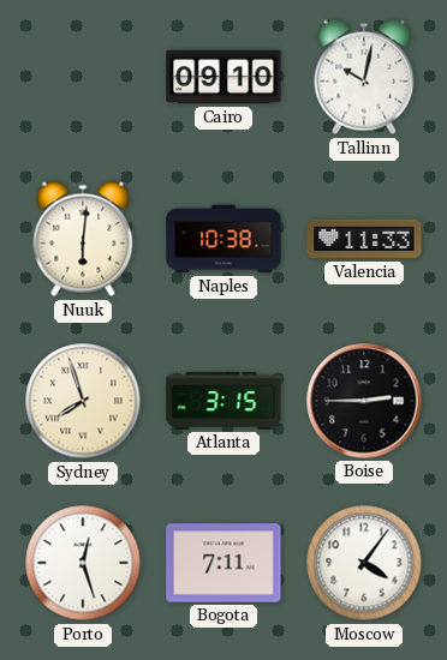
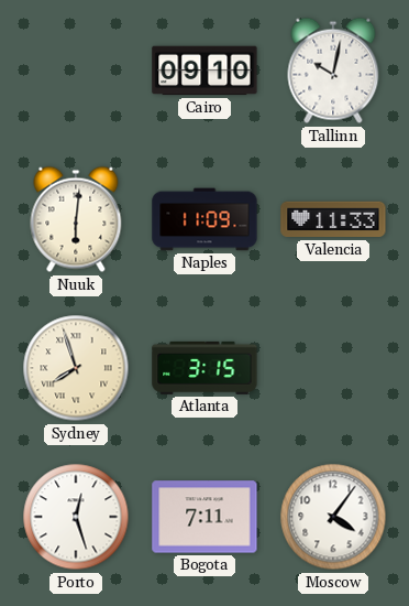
Naples: 10:38 -> 11:09
Boise: 2:45 -> none
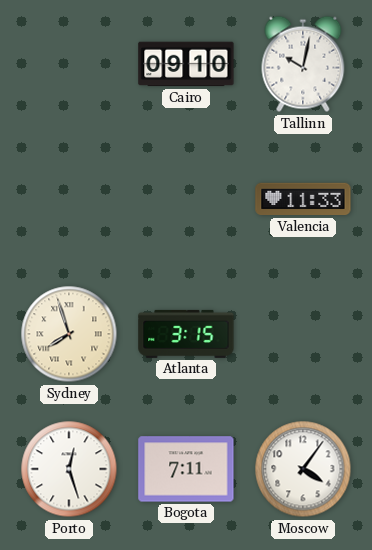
Nuuk: 6:01 -> none
Naples: 11:09 -> none
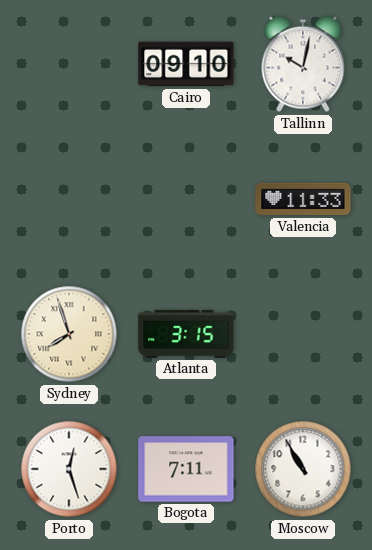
Moscow: 4:06 -> 10:55
